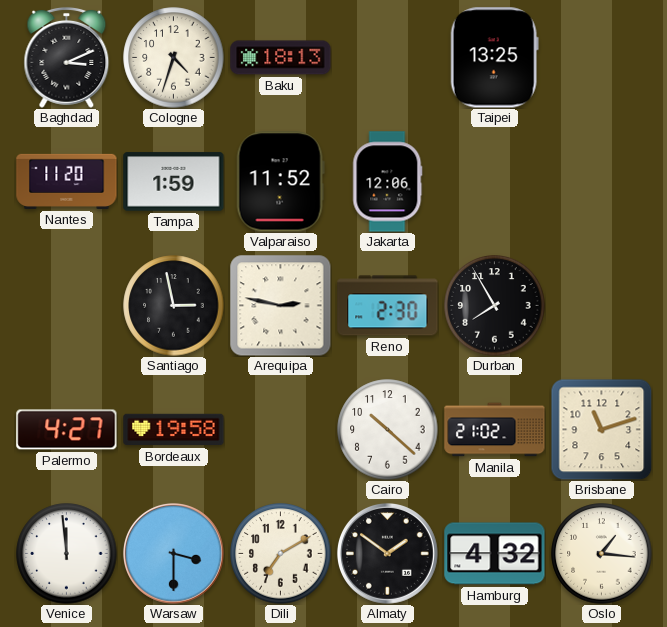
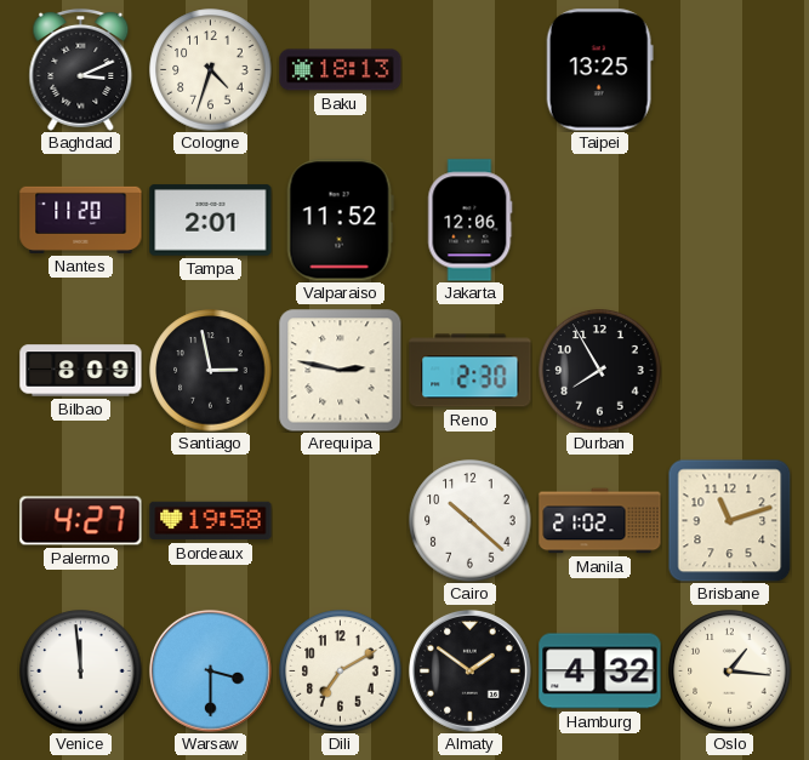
Tampa: 1:59 -> 2:01
Bilbao: none -> 8:09
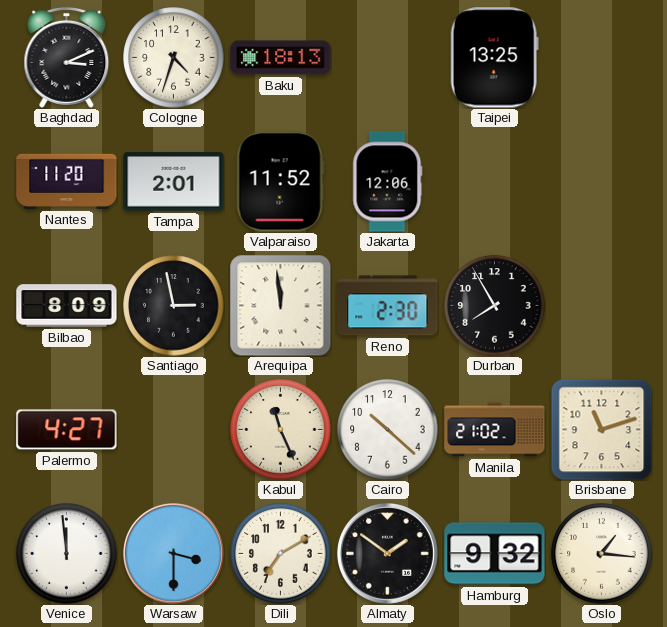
Arequipa: 2:47 -> 11:59
Bordeaux: 19:58 -> none
Kabul: none -> 11:26
Hamburg: 4:32 -> 9:32
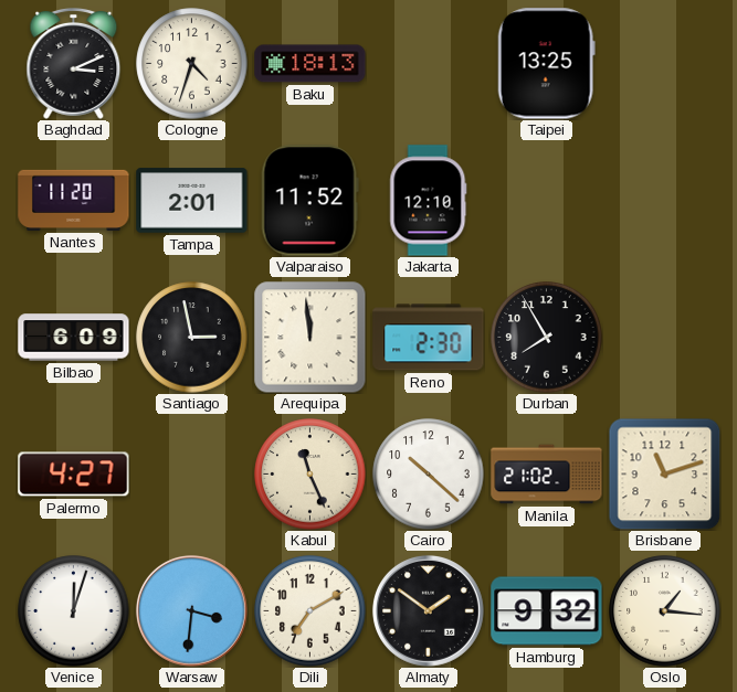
Jakarta: 12:06 -> 12:10
Bilbao: 8:09 -> 6:09
Venice: 11:59 -> 12:03
Warsaw: 3:30 -> 3:31
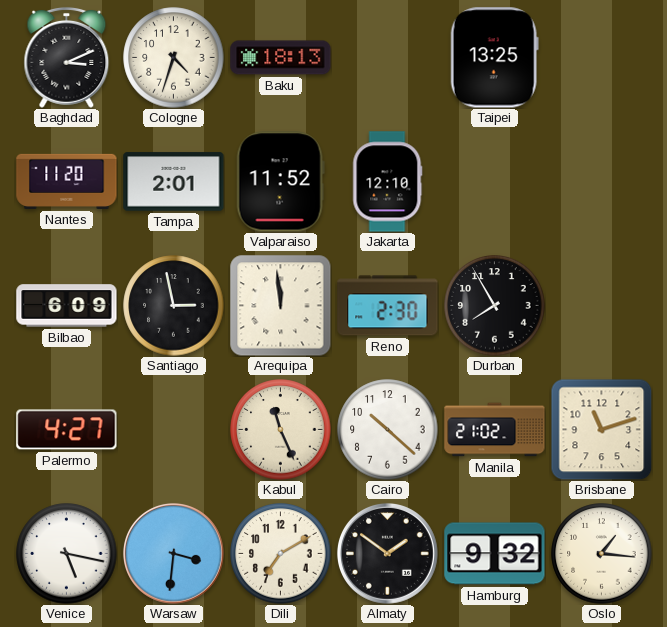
Venice: 12:03 -> 5:17
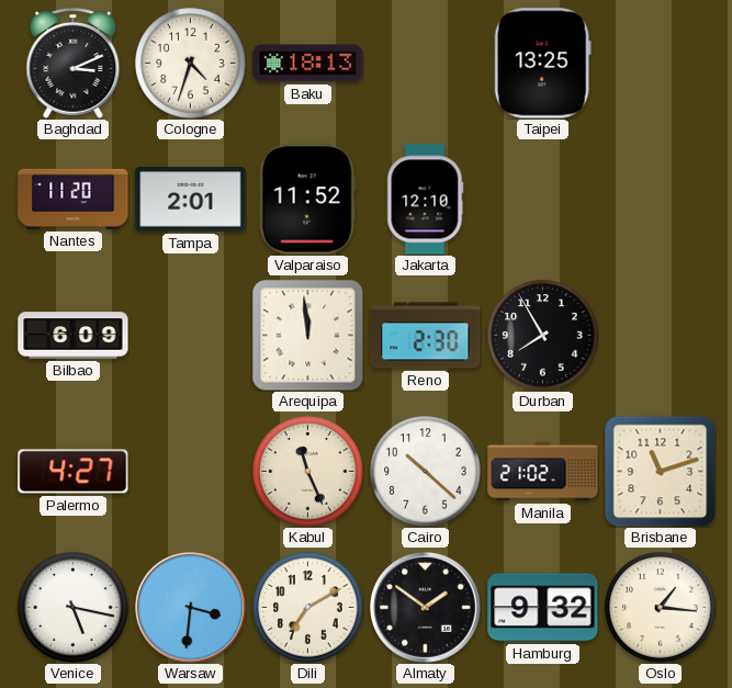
Santiago: 2:58 -> none
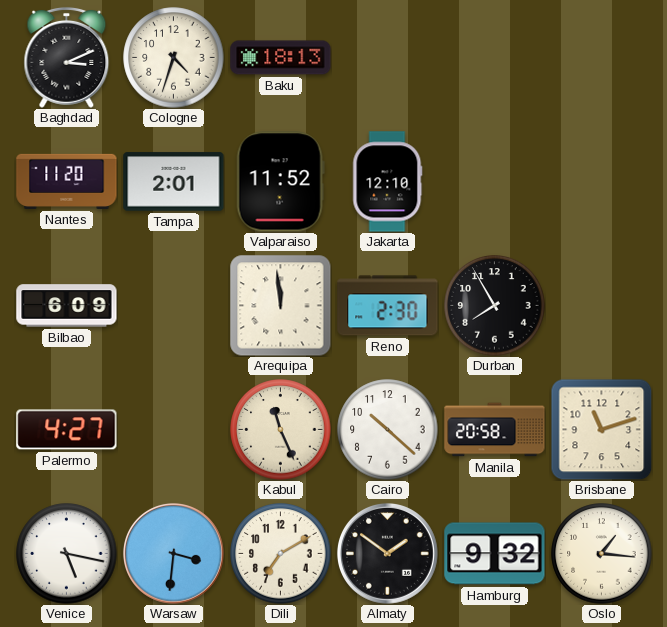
Taipei: 13:25 -> none
Manila: 21:02 -> 20:58
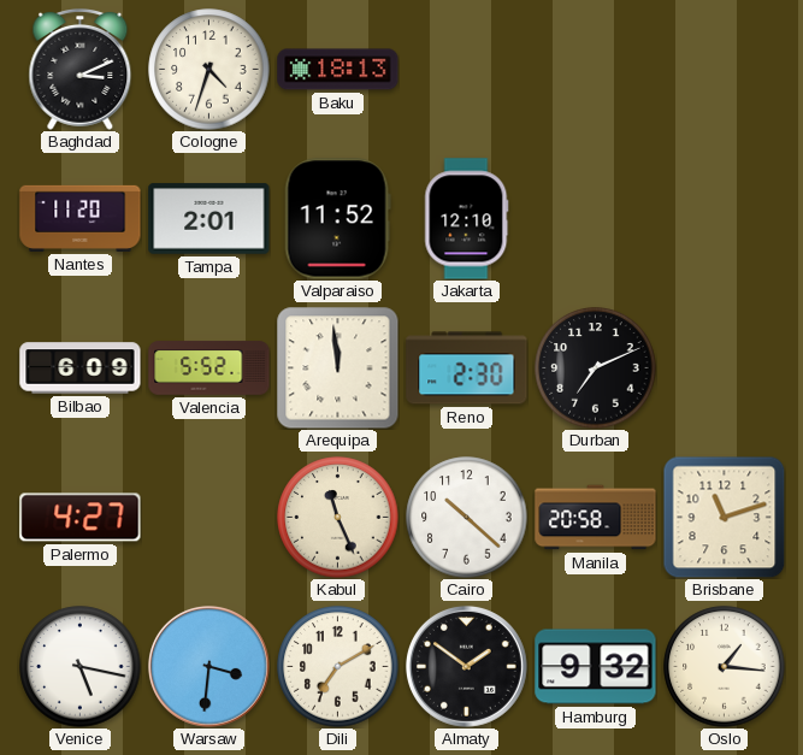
Valencia: none -> 5:52
Durban: 7:55 -> 7:11
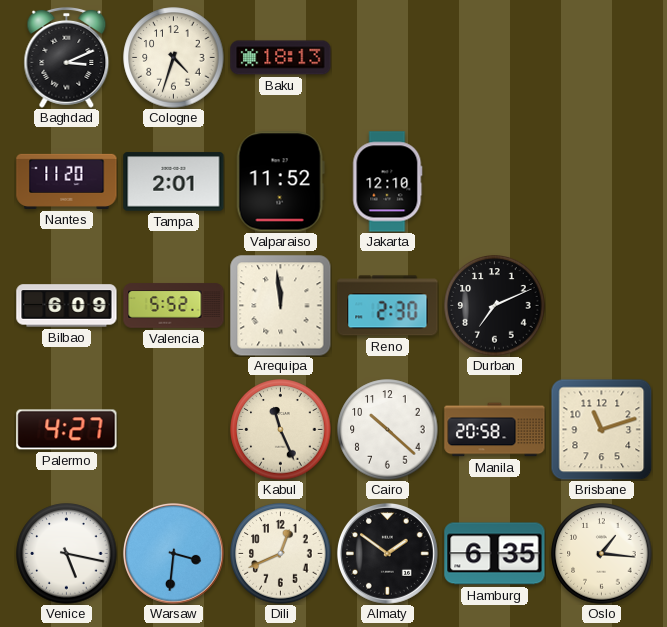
Dili: 7:10 -> 12:41
Hamburg: 9:32 -> 6:35
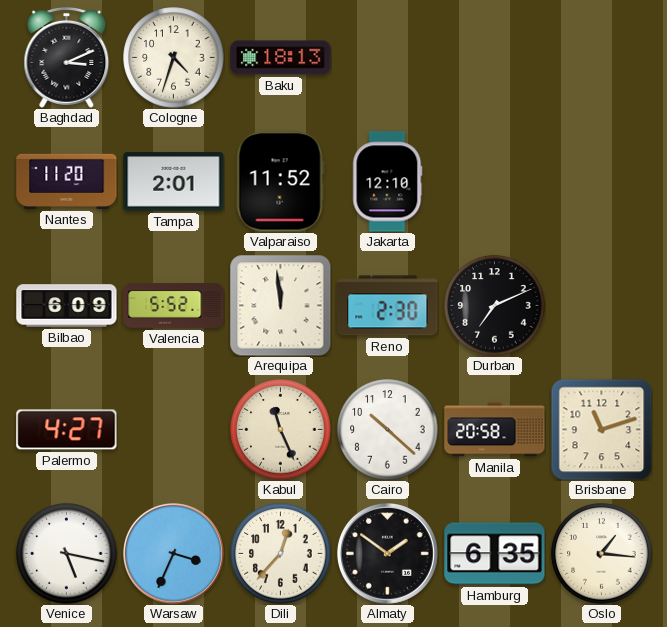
Warsaw: 3:31 -> 3:34
Dili: 12:41 -> 12:37
